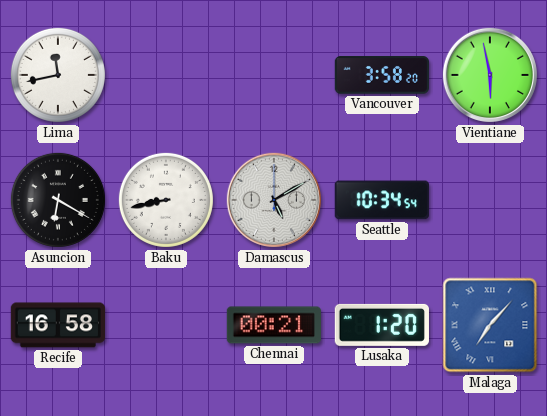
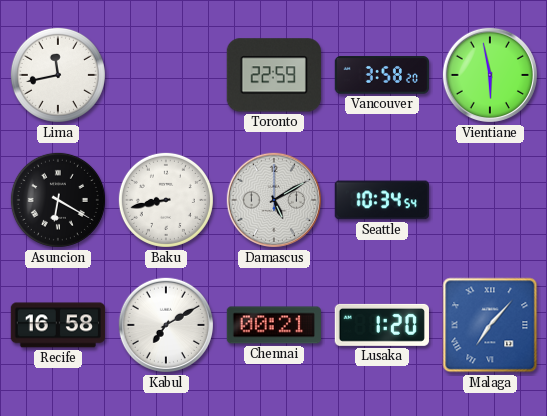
Toronto: none -> 22:59
Kabul: none -> 7:10
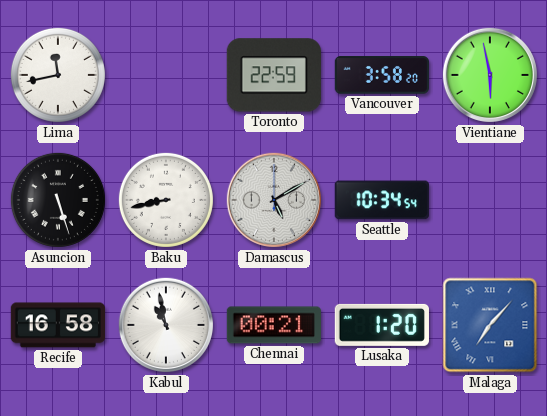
Asuncion: 6:20 -> 5:27
Kabul: 7:10 -> 10:58
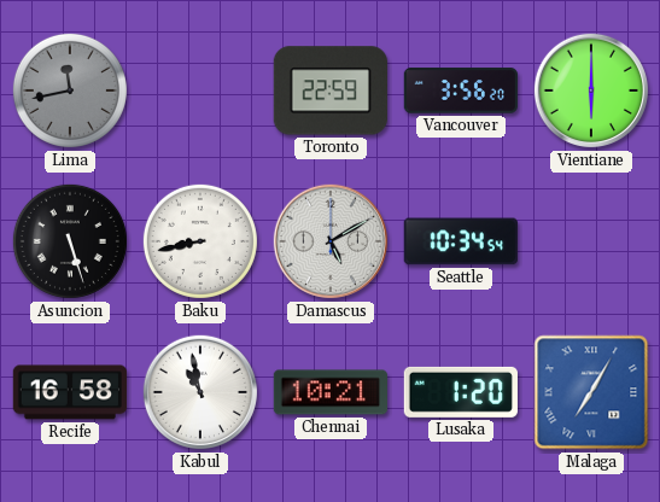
Lima dial: white -> grey
Vancouver: 3:58 -> 3:56
Vientiane: 5:58 -> 6:00
Chennai: 00:21 -> 10:21
Malaga: 7:07 -> 7:05
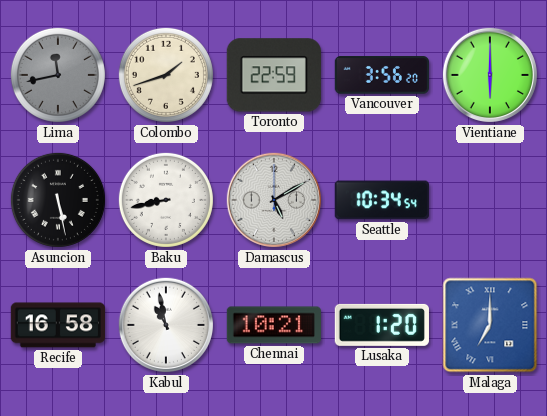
Colombo: none -> 1:42
Asuncion: 5:27 -> 5:28
Malaga: 7:05 -> 7:00
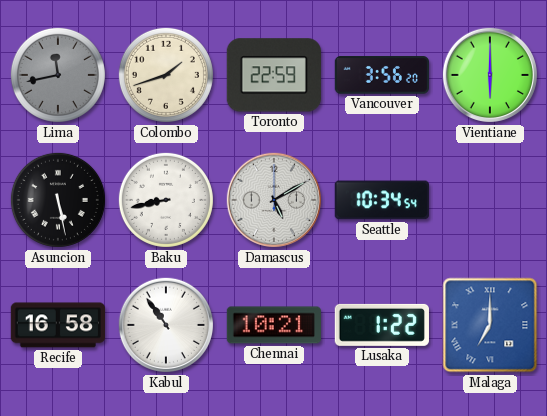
Kabul: 10:58 -> 10:54
Lusaka: 1:20 -> 1:22
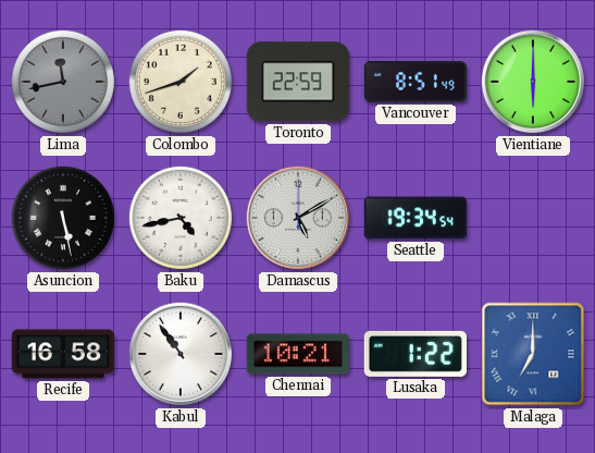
Vancouver: 3:56 -> 8:51
Baku: 8:43 -> 4:43
Seattle: 10:34 -> 19:34
